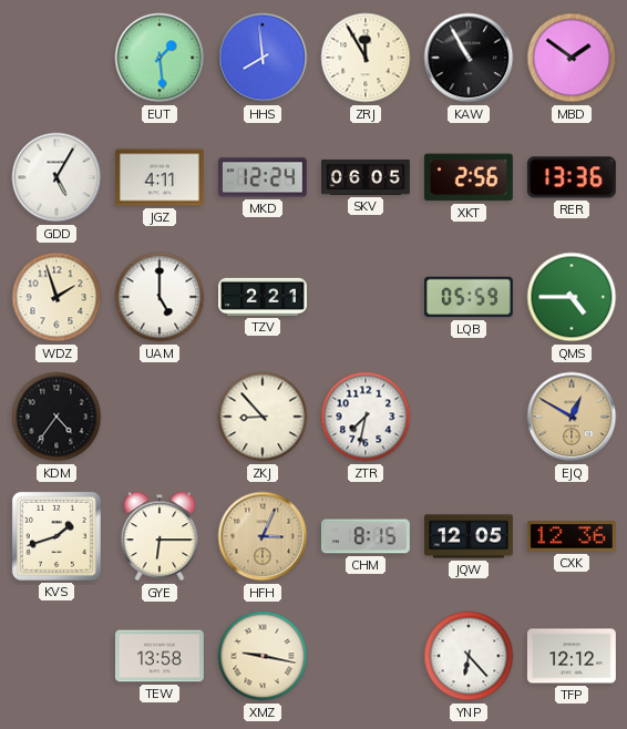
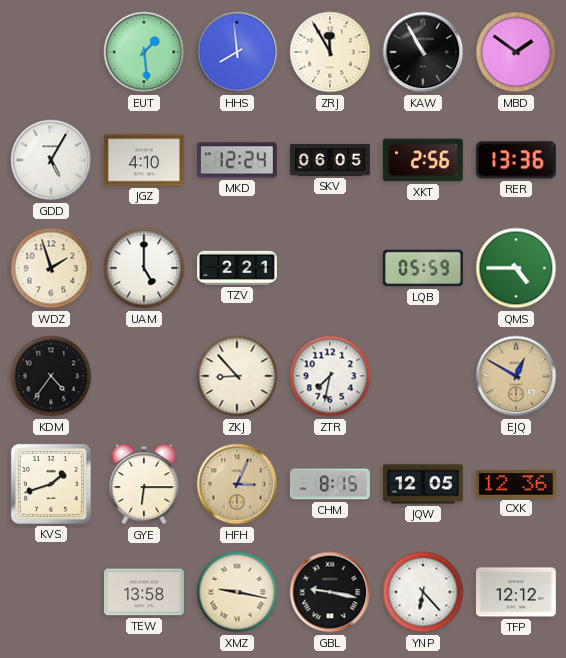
JGZ: 4:11 -> 4:10
GBL: none -> 9:17
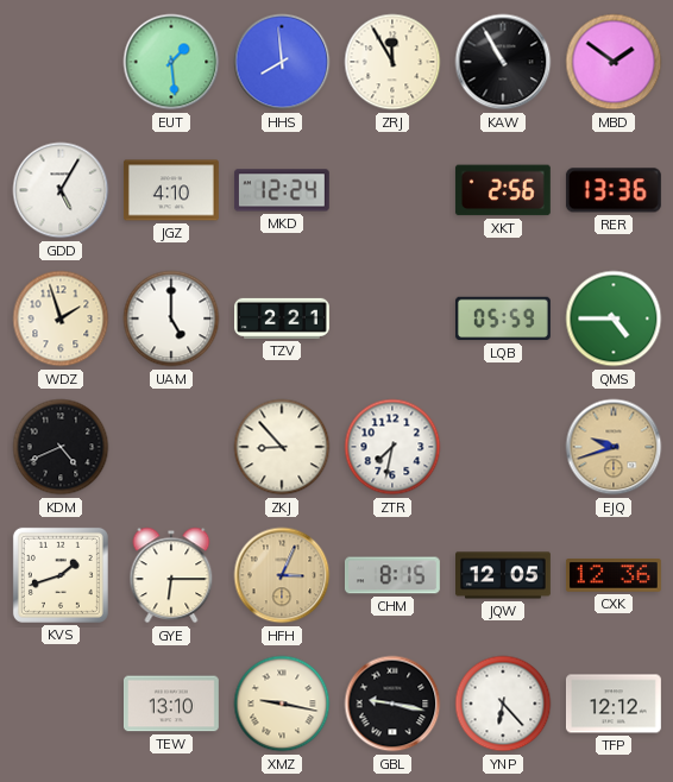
SKV: 06:05 -> none
KDM: 4:36 -> 4:41
EJQ: 12:50 -> 9:42
TEW: 13:58 -> 13:10
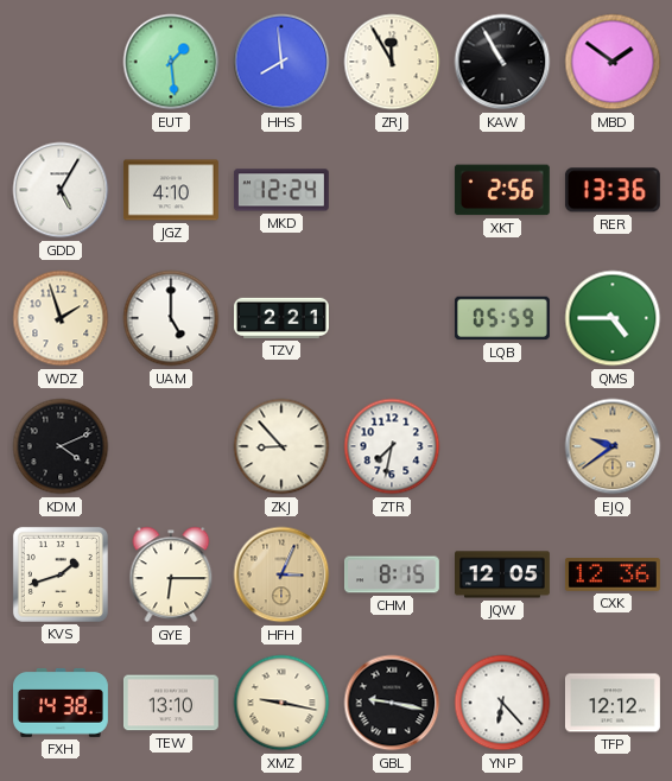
KDM: 4:41 -> 4:11
EJQ: 9:42 -> 9:39
FXH: none -> 14:38
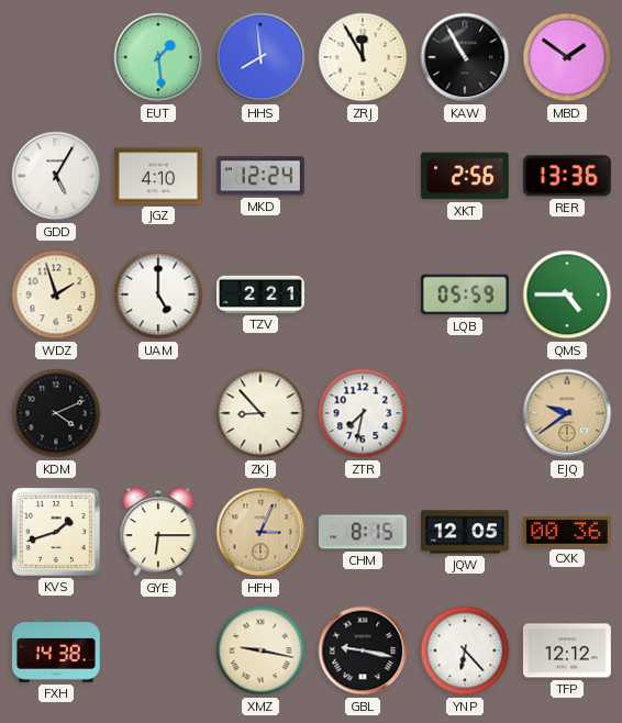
CXK: 12:36 -> 00:36
TEW: 13:10 -> none
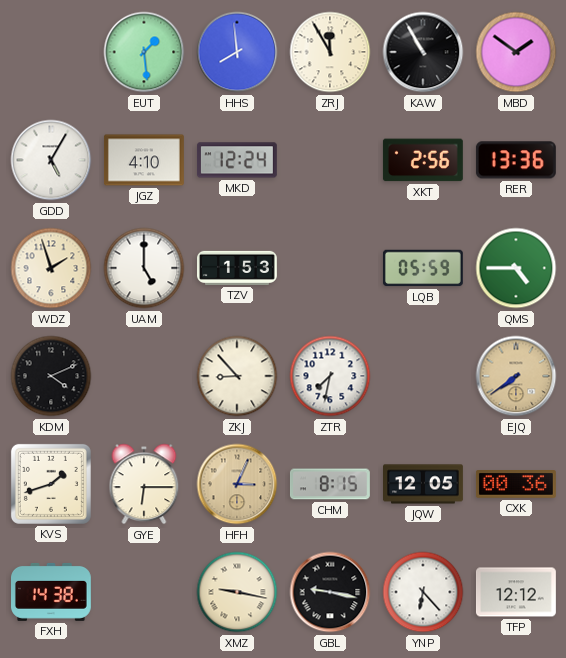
TZV: 2:21 -> 1:53
EJQ: 9:39 -> 7:39
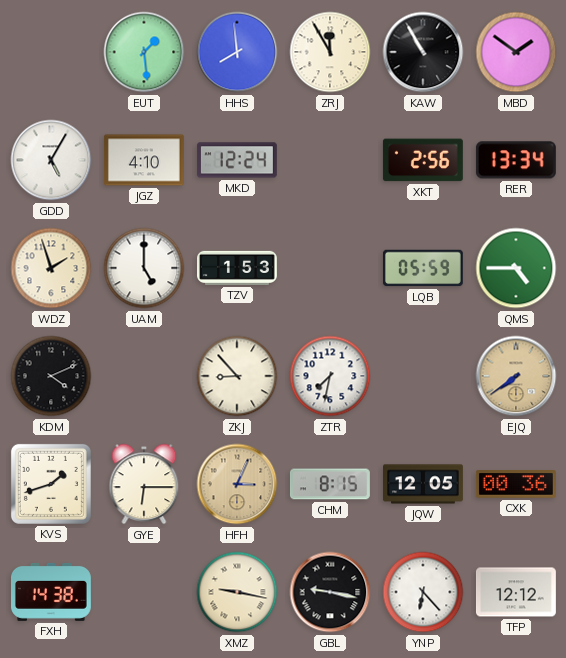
RER: 13:36 -> 13:34
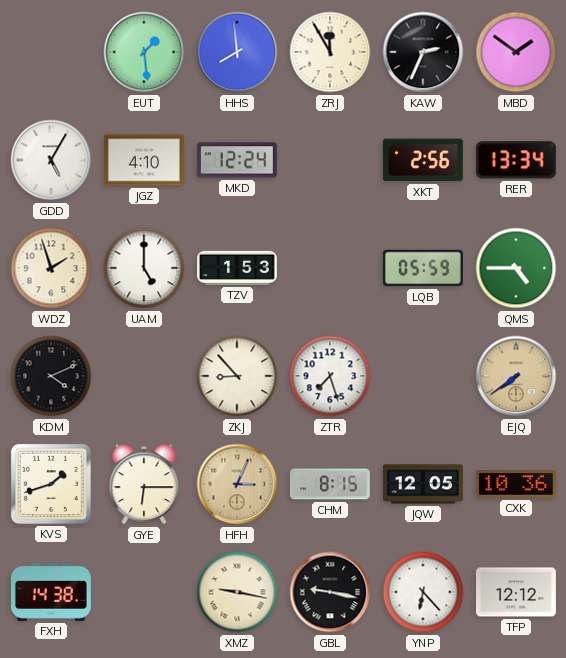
KAW: 10:55 -> 2:34
ZTR: 7:32 -> 7:27
CXK: 00:36 -> 10:36
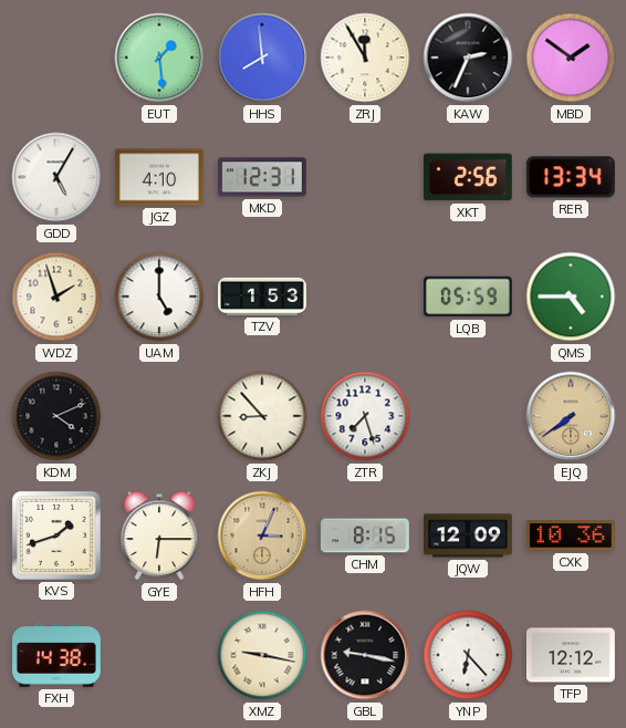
MKD: 12:24 -> 12:31
JQW: 12:05 -> 12:09
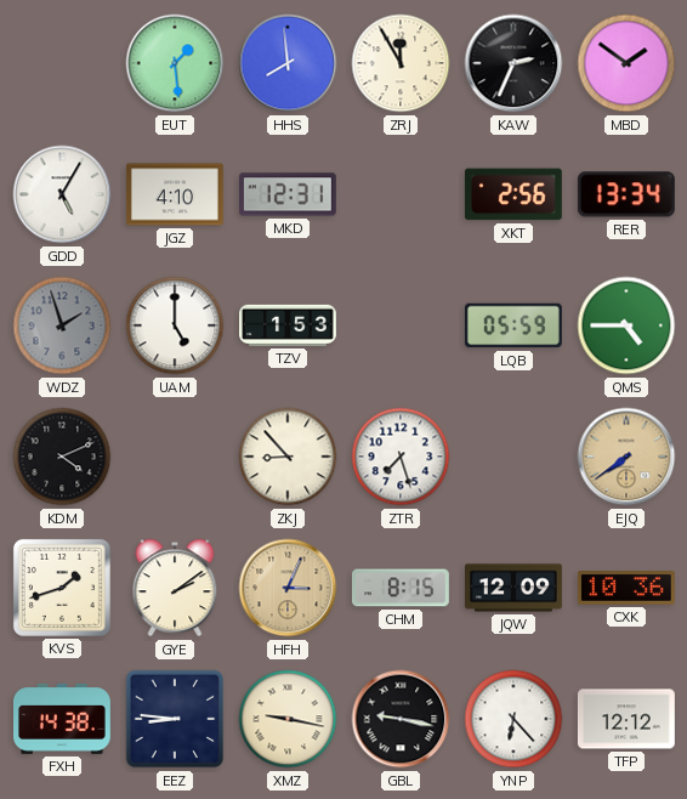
WDZ dial: cream -> grey
GYE: 6:15 -> 2:09
EEZ: none -> 8:46
